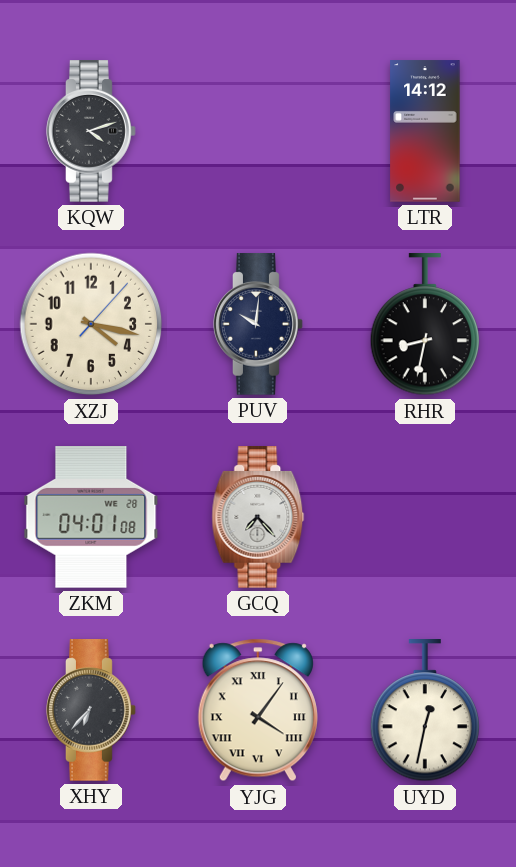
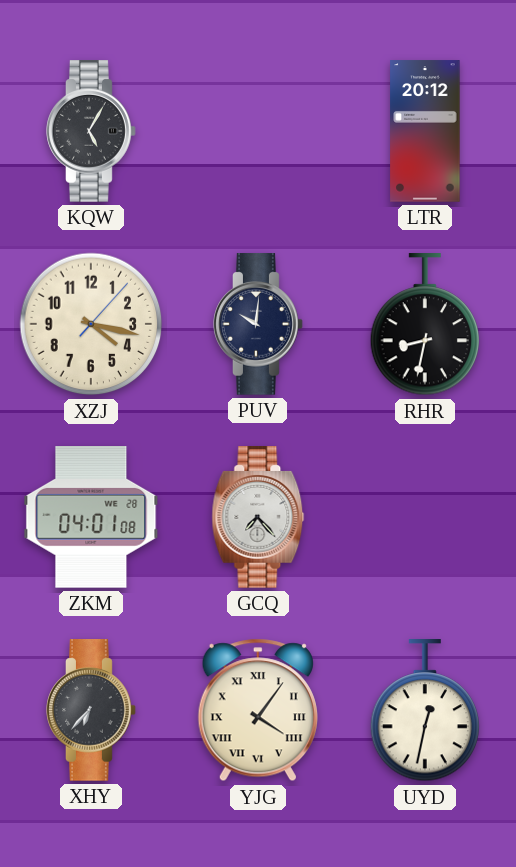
KQW: 4:12 -> 5:05
LTR: 14:12 -> 20:12
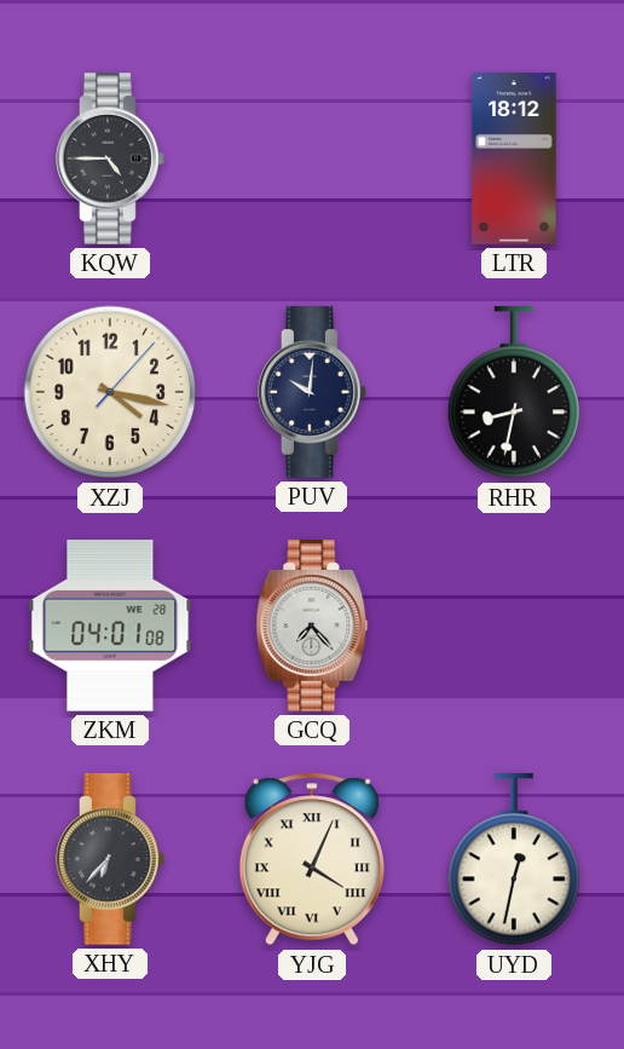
KQW: 5:05 -> 4:45
LTR: 20:12 -> 18:12
YJG: 4:06 -> 4:04
